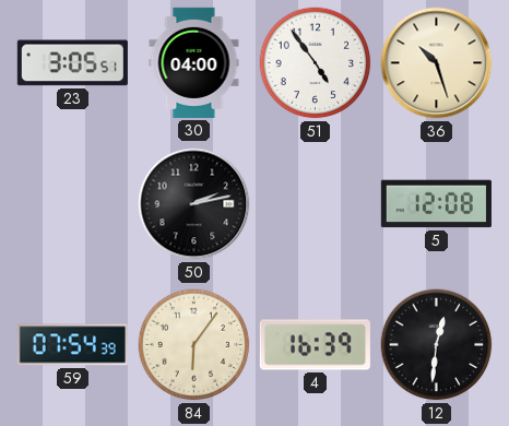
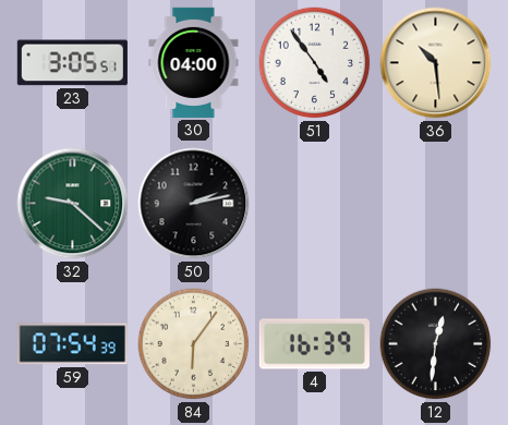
36: 10:27 -> 10:29
32: none -> 9:22
5: 12:08 -> none
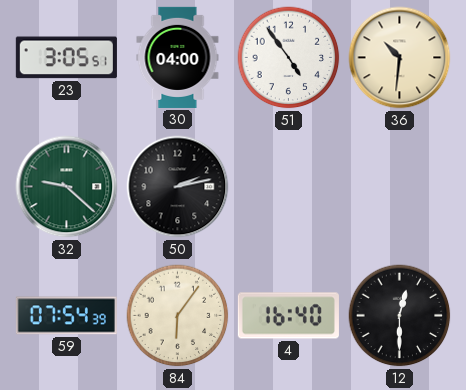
36: 10:29 -> 10:31
4: 16:39 -> 16:40
12: 12:31 -> 12:30
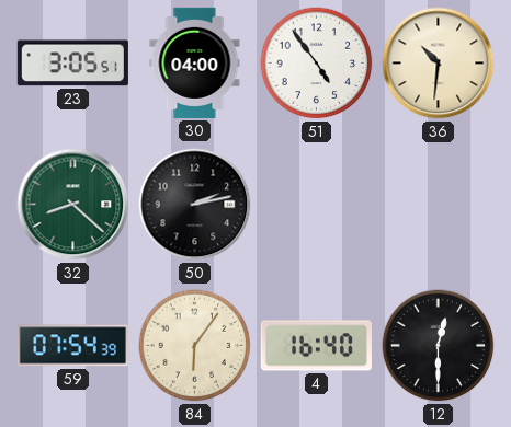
32: 9:22 -> 8:22
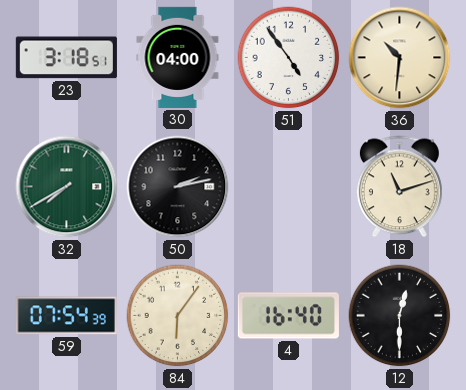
23: 3:05 -> 3:18
32: 8:22 -> 7:40
18: none -> 11:12
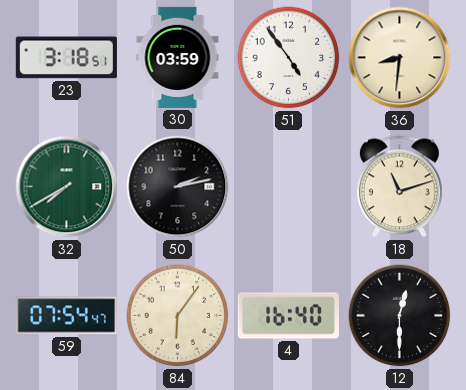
30: 04:00 -> 03:59
36: 10:31 -> 8:31
59: 07:54:39 -> 07:54:47
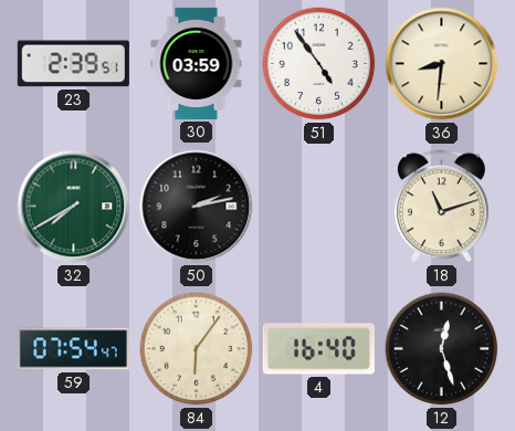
23: 3:18 -> 2:39
12: 12:30 -> 12:27
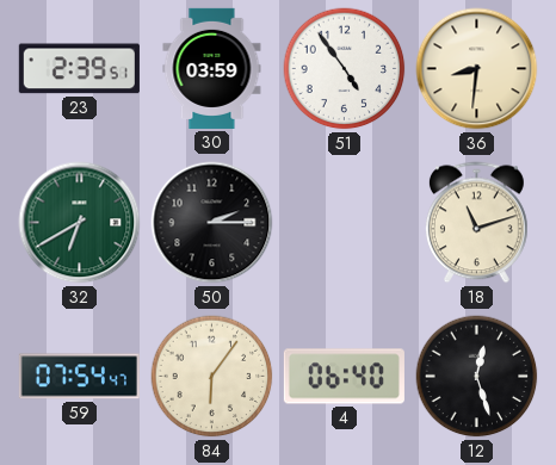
32: 7:40 -> 6:40
50: 2:13 -> 2:15
4: 16:40 -> 06:40
